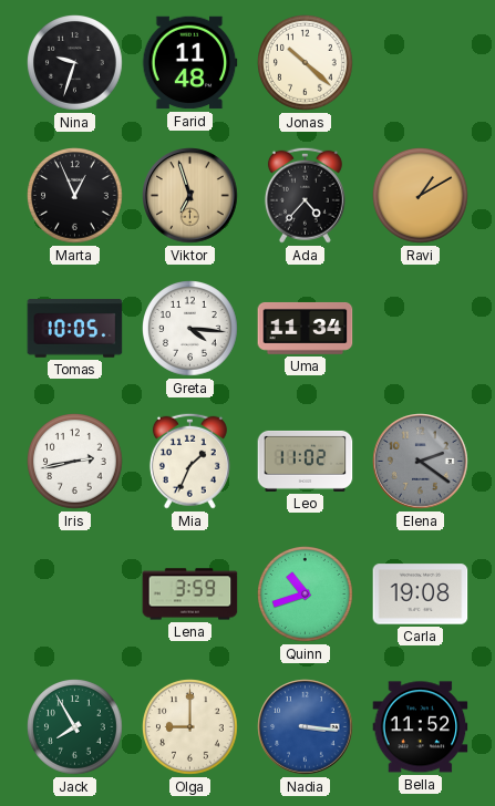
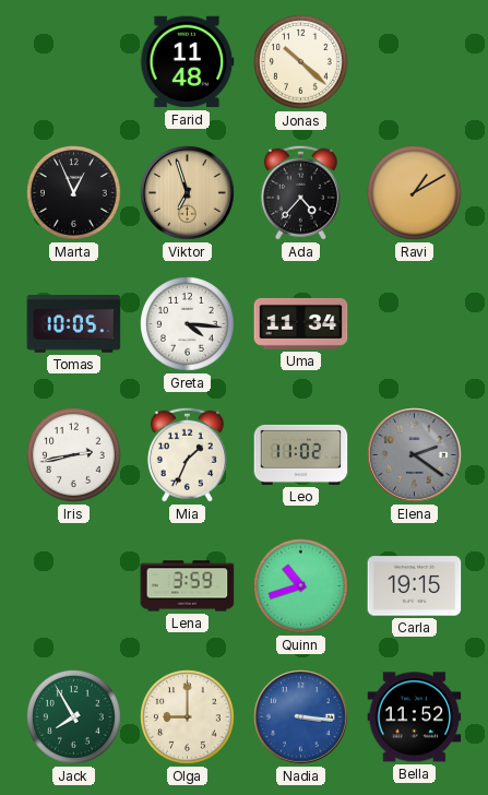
Nina: 9:33 -> none
Carla: 19:08 -> 19:15
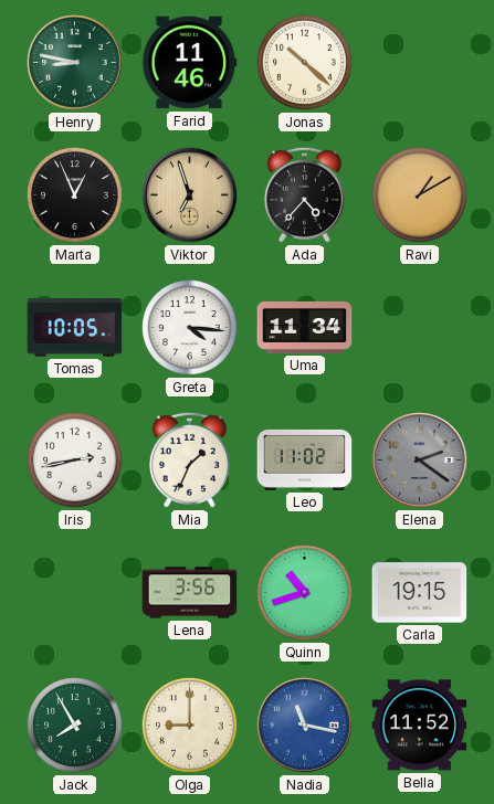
Henry: none -> 8:47
Farid: 11:48 -> 11:46
Lena: 3:59 -> 3:56
Nadia: 3:16 -> 11:17
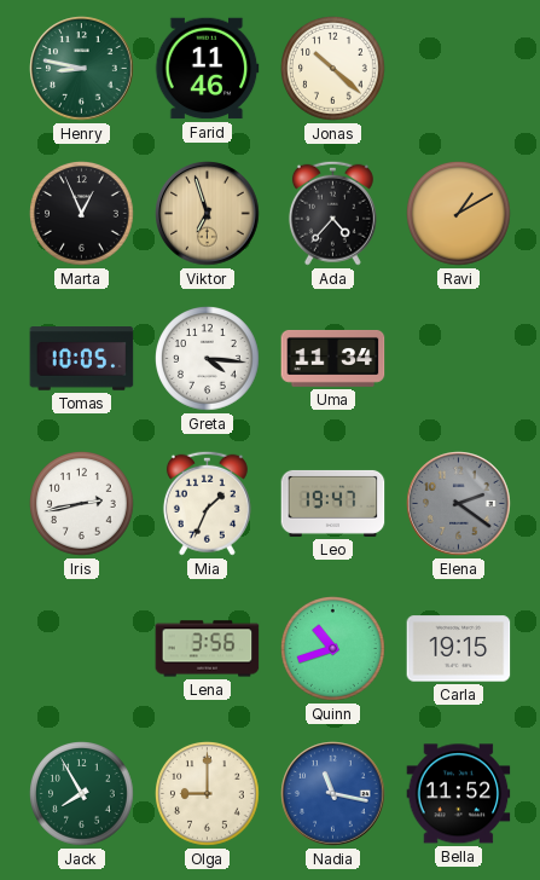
Leo: 11:02 -> 19:47
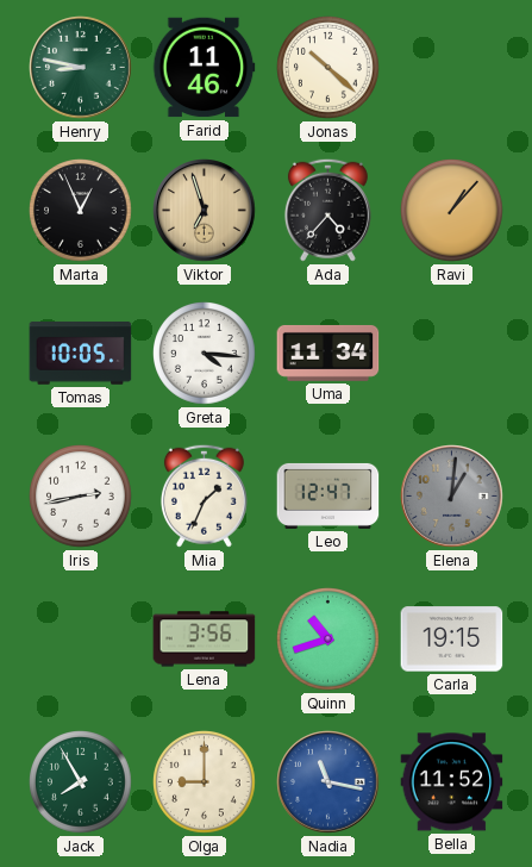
Ravi: 1:10 -> 1:07
Leo: 19:47 -> 12:47
Elena: 2:21 -> 1:01
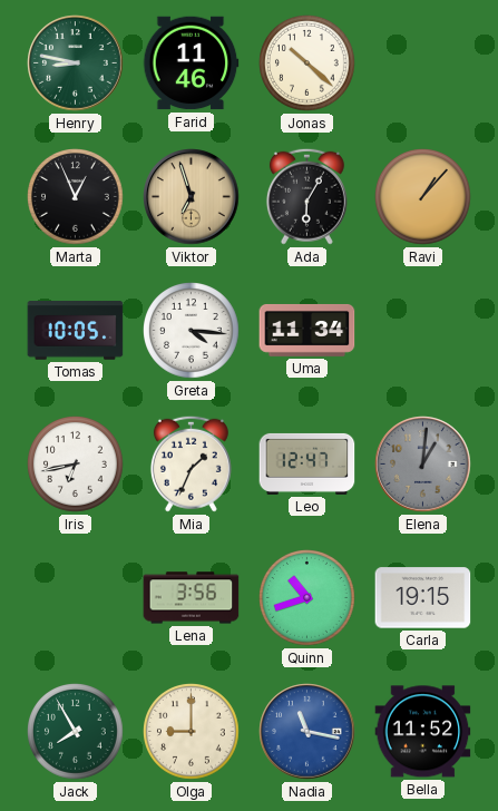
Ada: 4:37 -> 6:05
Iris: 2:43 -> 6:43
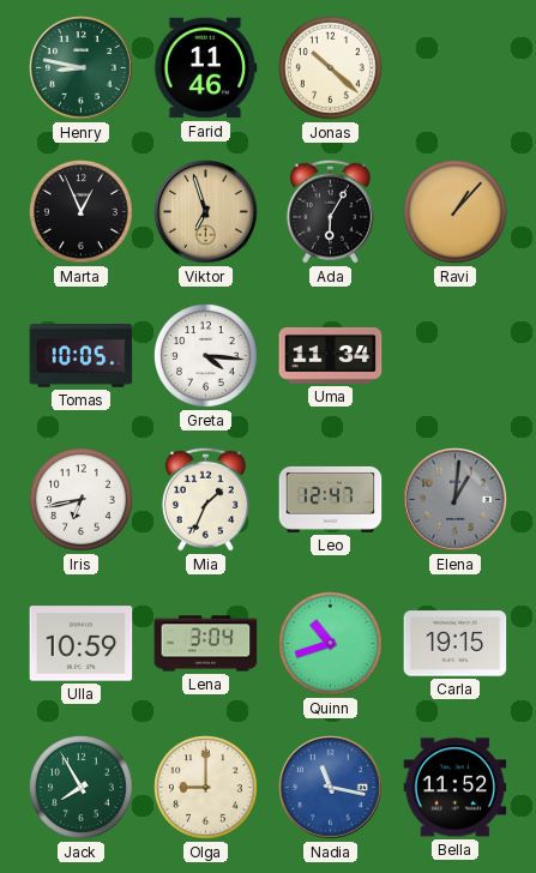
Ulla: none -> 10:59
Lena: 3:56 -> 3:04
